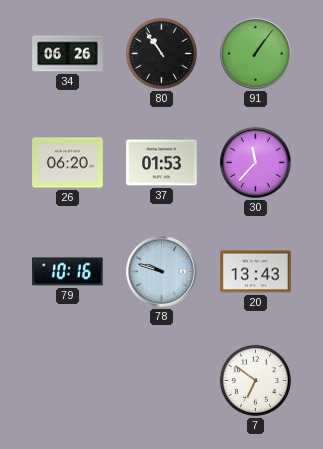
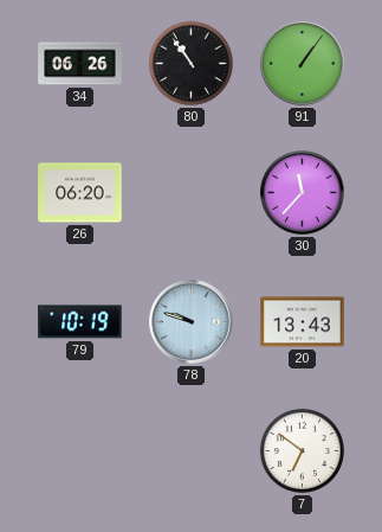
37: 01:53 -> none
79: 10:16 -> 10:19
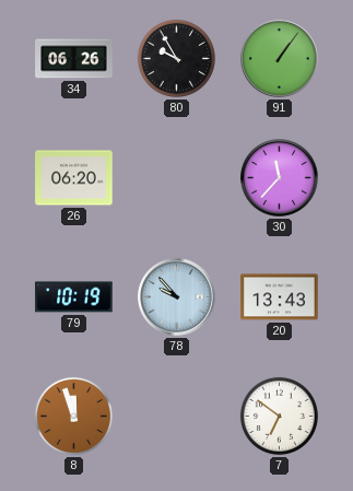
80: 10:54 -> 9:55
78: 9:48 -> 9:53
8: none -> 11:57
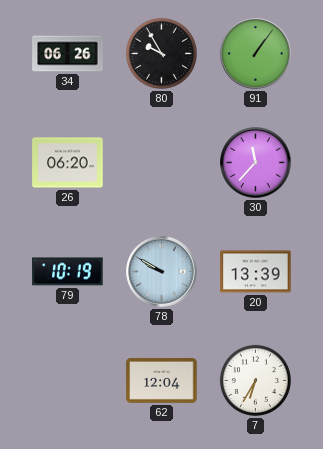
78: 9:53 -> 9:50
20: 13:43 -> 13:39
8: 11:57 -> none
62: none -> 12:04
7: 6:51 -> 6:35
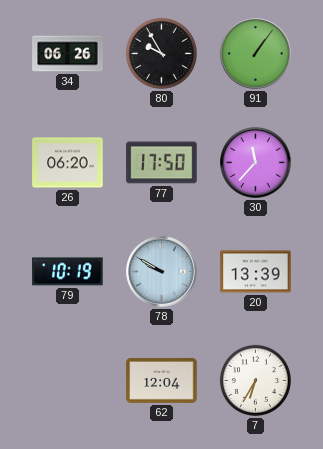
77: none -> 17:50
